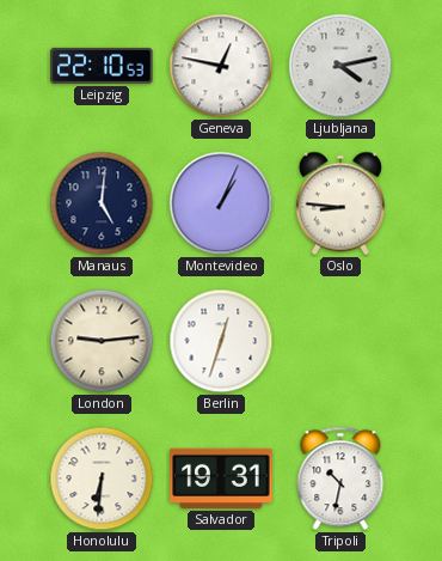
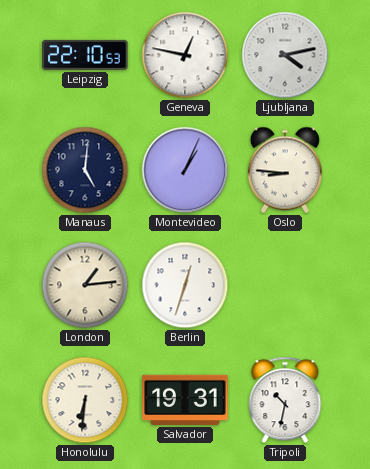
London: 9:14 -> 1:14
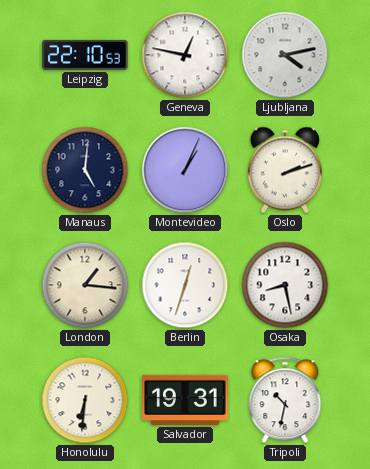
Oslo: 8:46 -> 2:12
London: 1:14 -> 1:16
Osaka: none -> 8:28
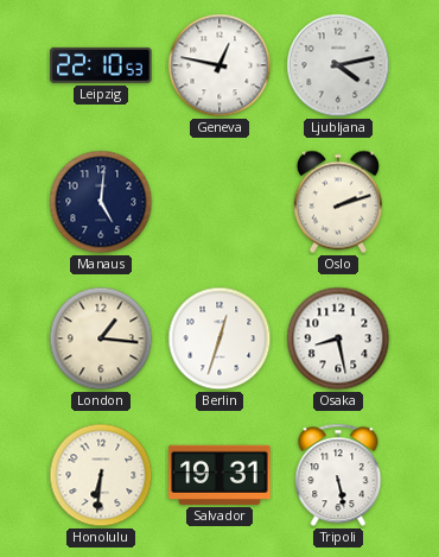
Montevideo: 1:04 -> none
Tripoli: 10:32 -> 5:28
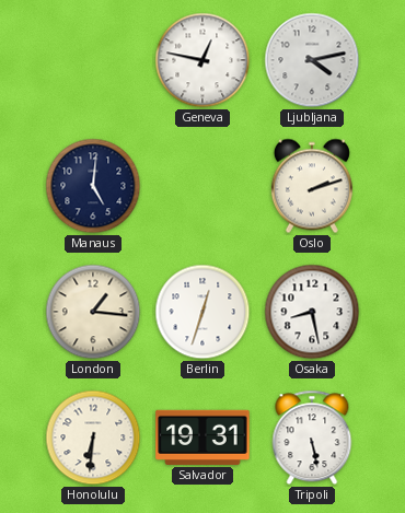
Leipzig: 22:10 -> none
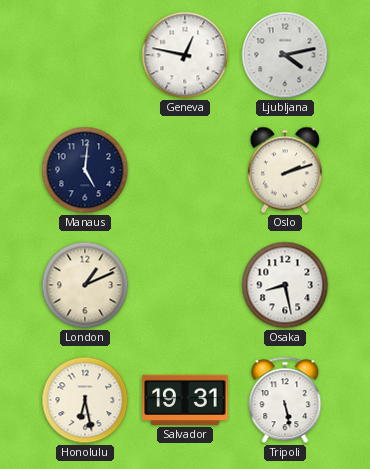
London: 1:16 -> 1:11
Berlin: 12:33 -> none
Honolulu: 6:31 -> 6:28
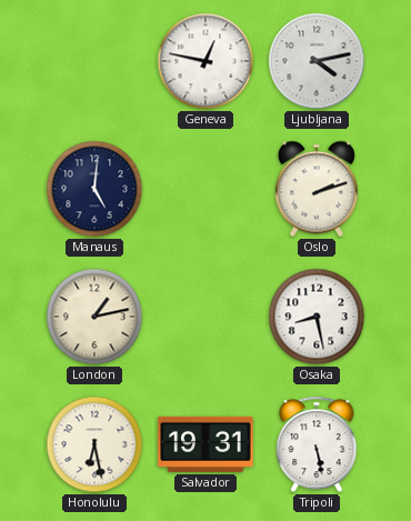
London: 1:11 -> 1:13
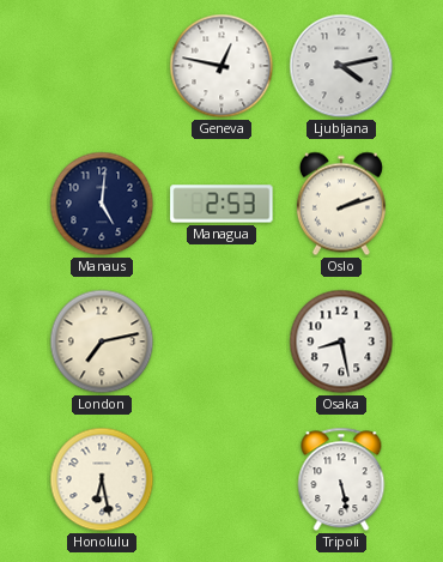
Managua: none -> 2:53
London: 1:13 -> 7:13
Salvador: 19:31 -> none
